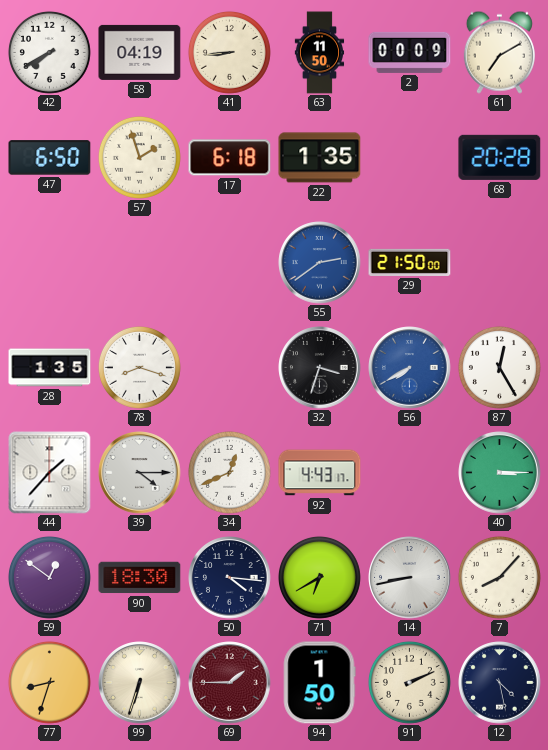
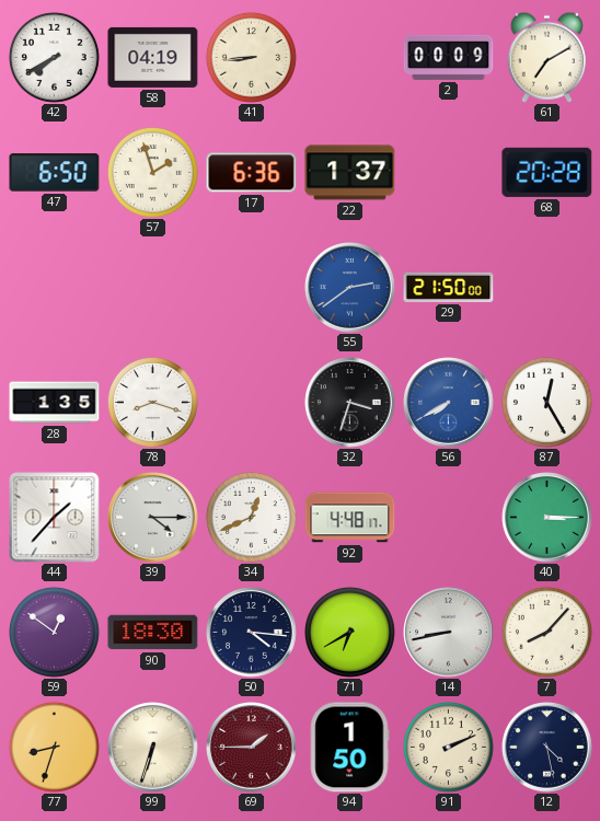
63: 11:50 -> none
17: 6:18 -> 6:36
22: 1:35 -> 1:37
92: 4:43 -> 4:48
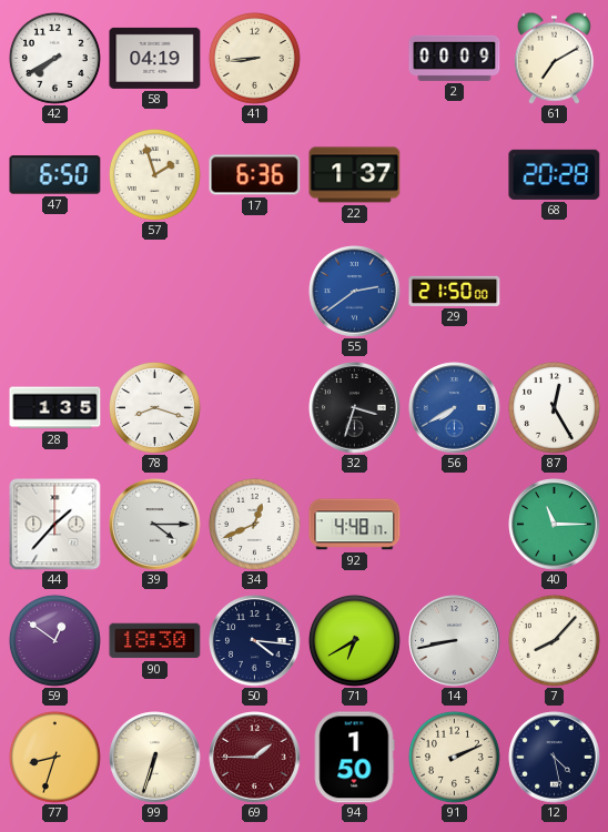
40: 3:15 -> 11:15
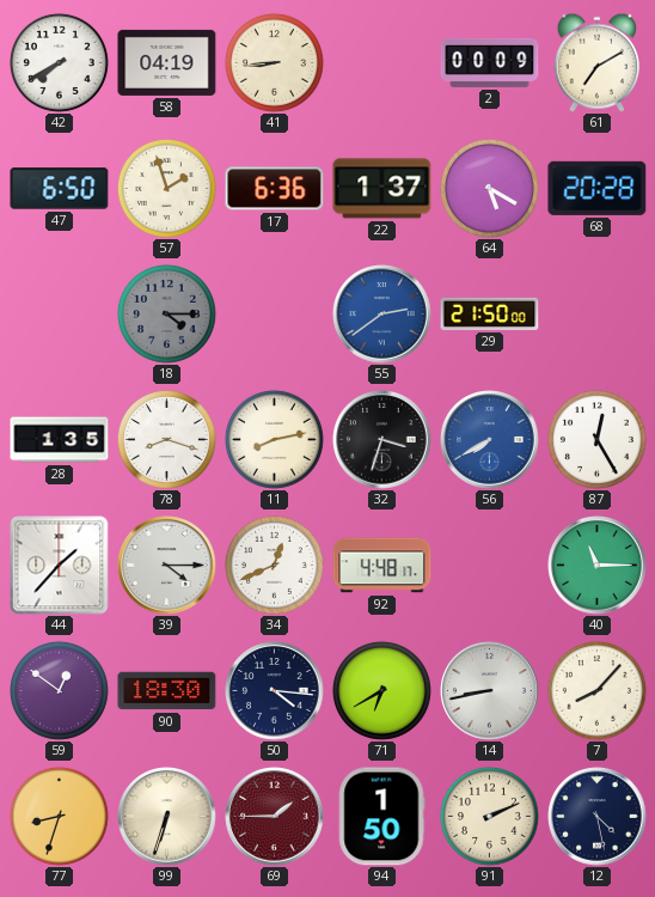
64: none -> 5:20
18: none -> 4:15
11: none -> 8:13
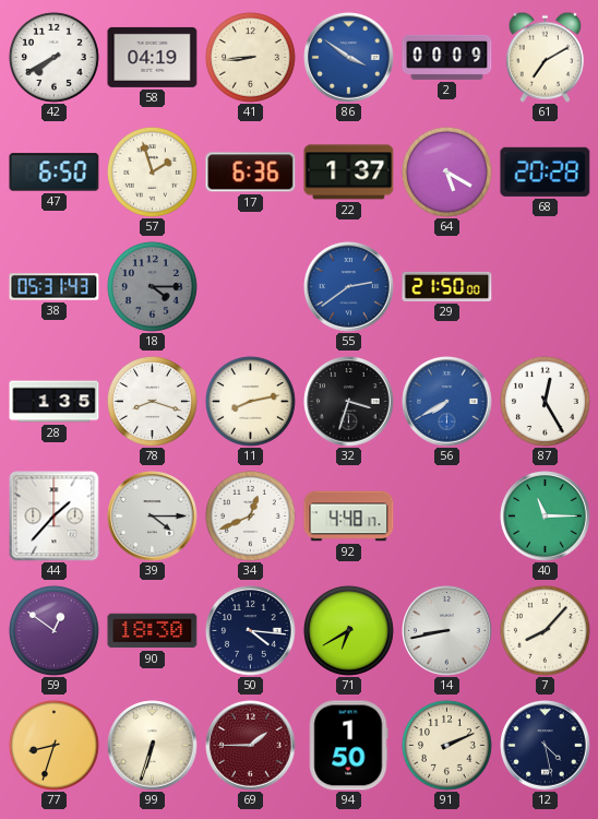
86: none -> 3:51
38: none -> 05:31
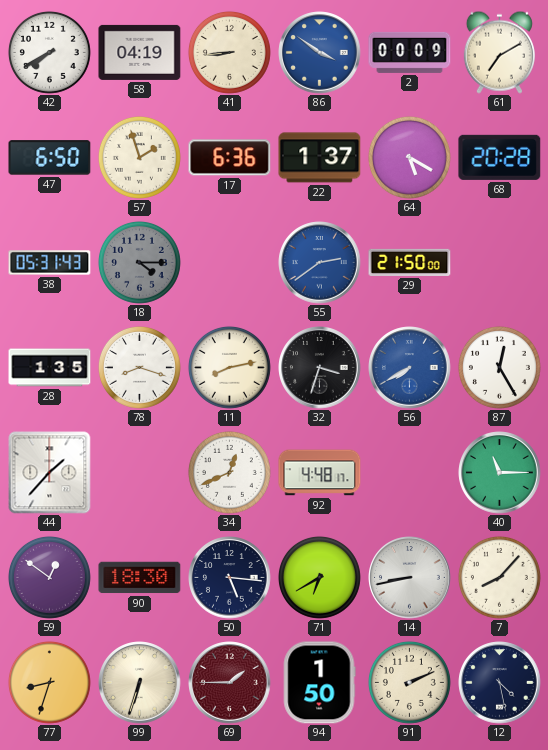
39: 4:15 -> none
50: 4:16 -> 5:16
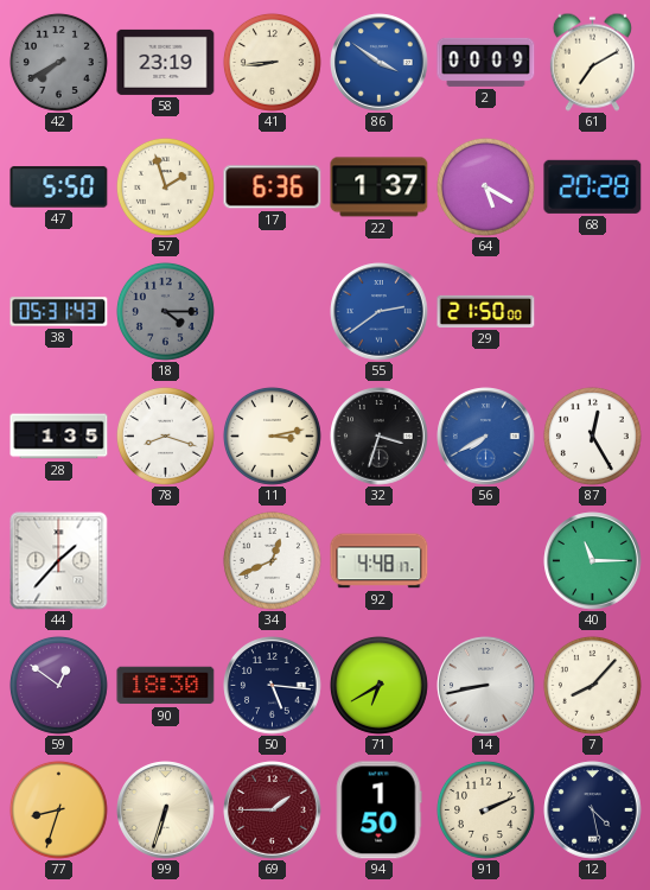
42 dial: white -> grey
58: 04:19 -> 23:19
47: 6:50 -> 5:50
11: 8:13 -> 3:13
